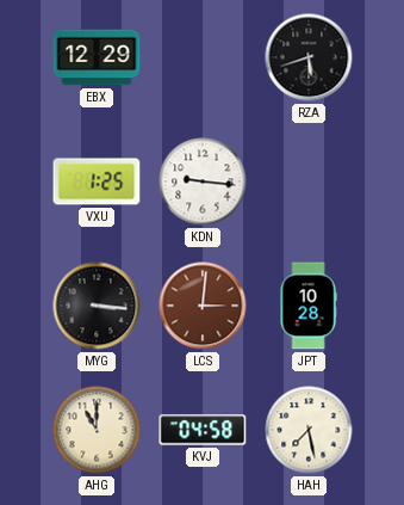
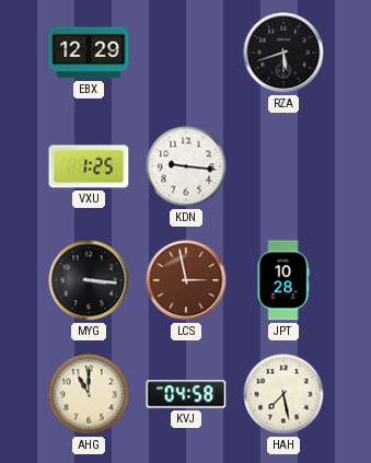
LCS: 3:01 -> 2:58
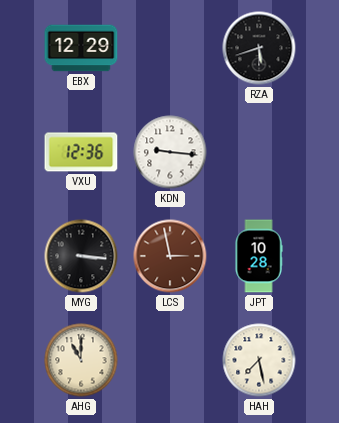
VXU: 1:25 -> 12:36
KVJ: 04:58 -> none
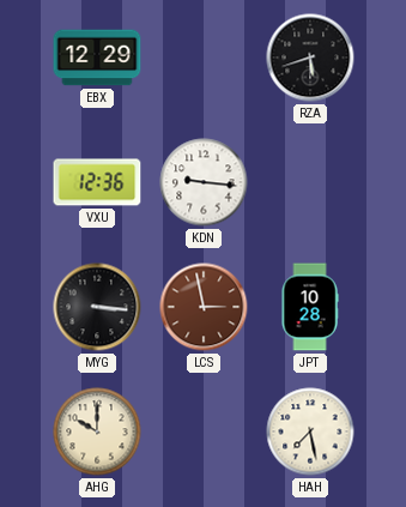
AHG: 11:00 -> 10:00
